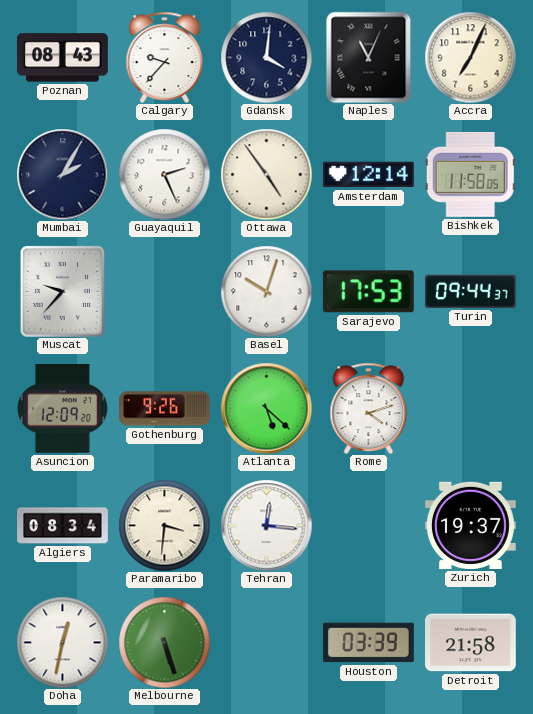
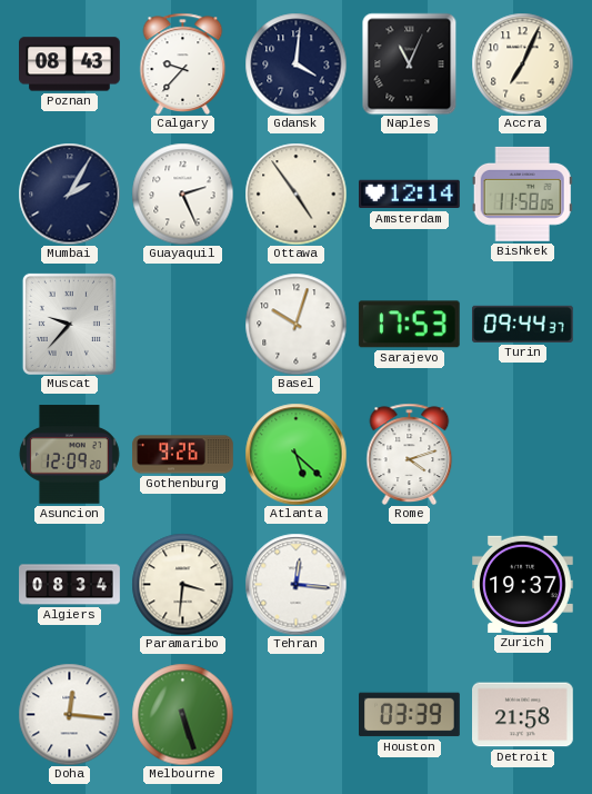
Doha: 12:32 -> 12:16
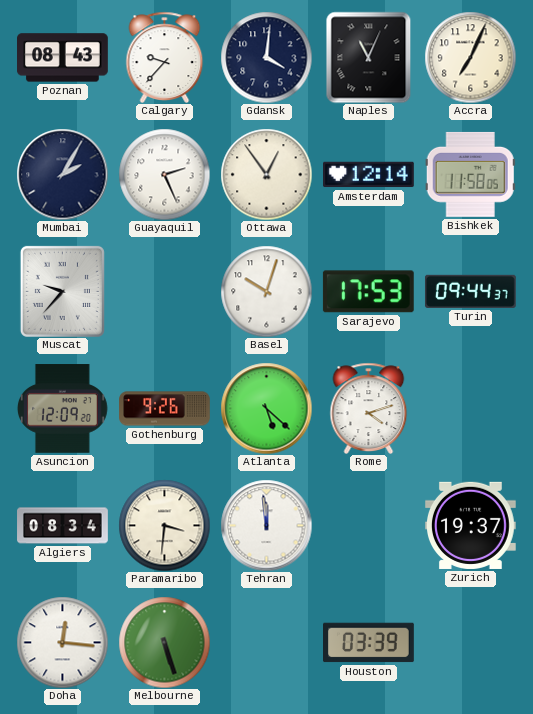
Ottawa: 4:54 -> 12:54
Tehran: 12:16 -> 11:59
Detroit: 21:58 -> none
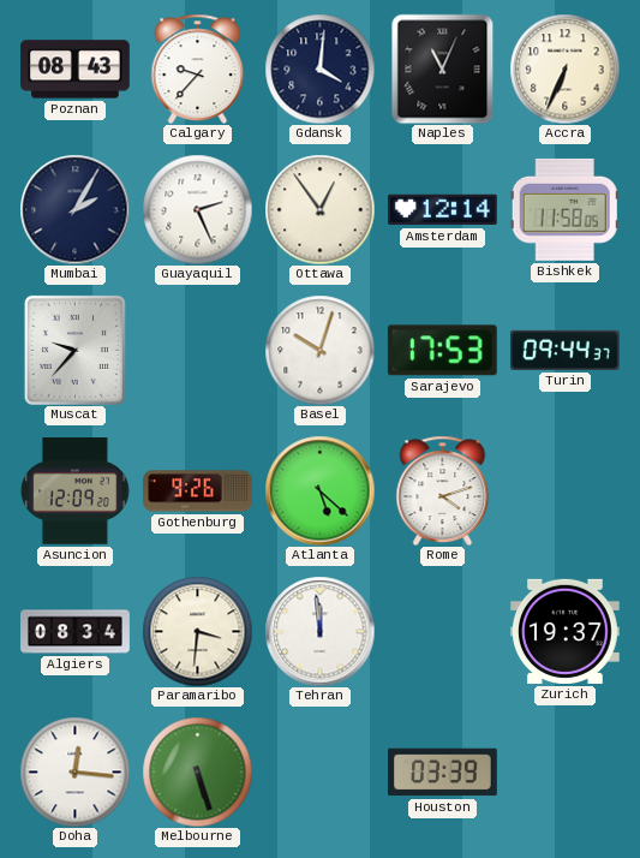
Accra: 7:04 -> 6:34
